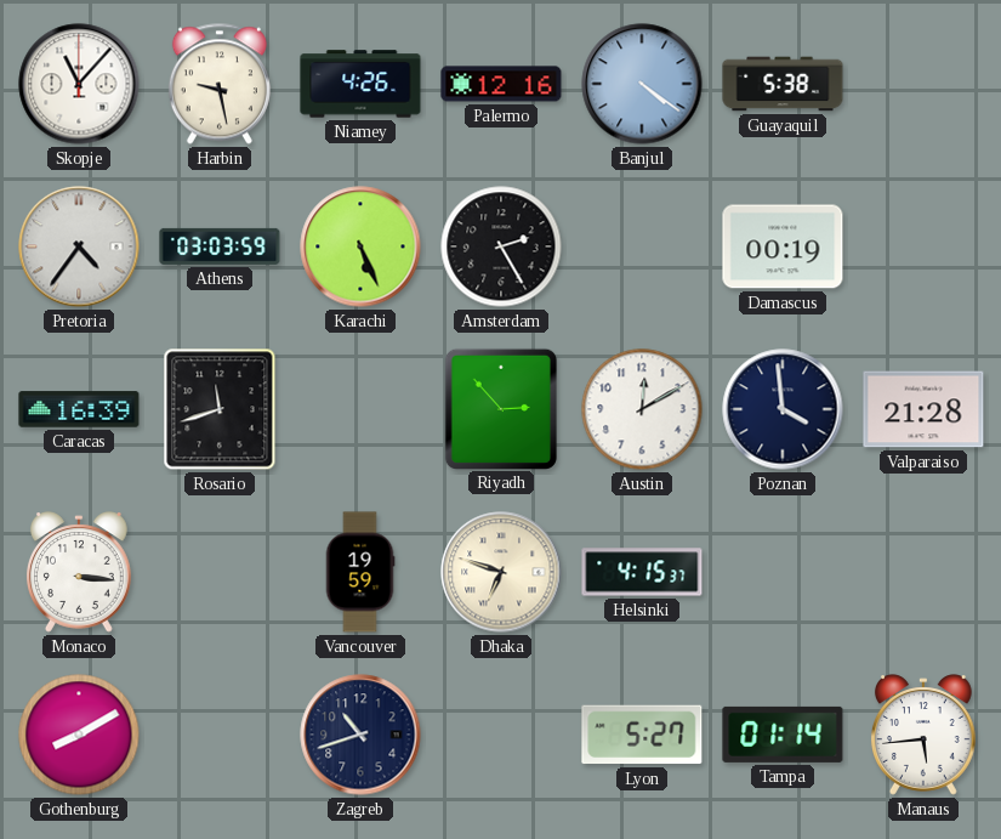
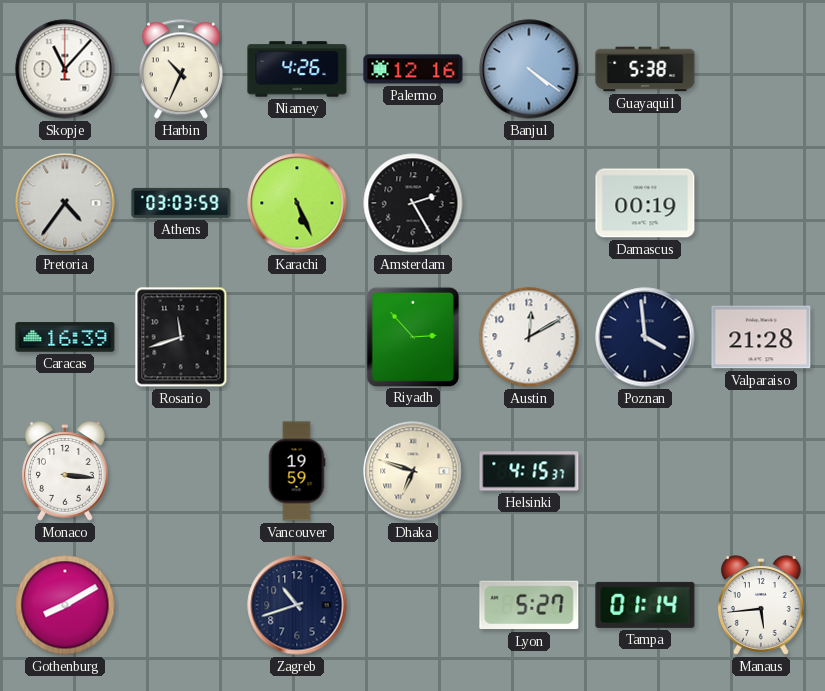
Harbin: 9:28 -> 10:34
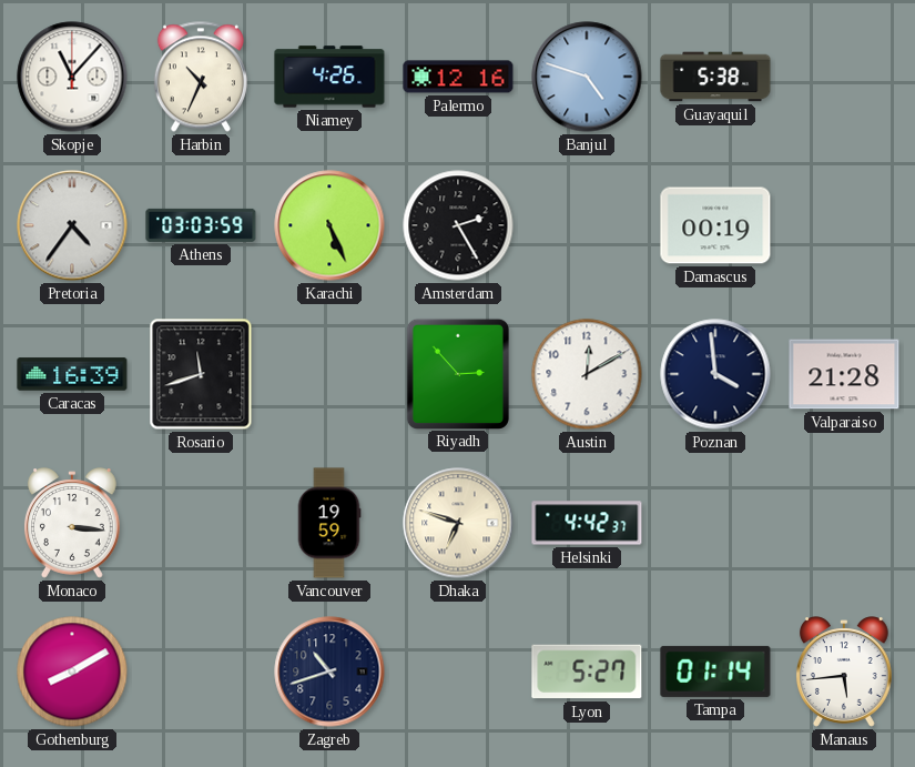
Banjul: 4:21 -> 4:48
Helsinki: 4:15 -> 4:42
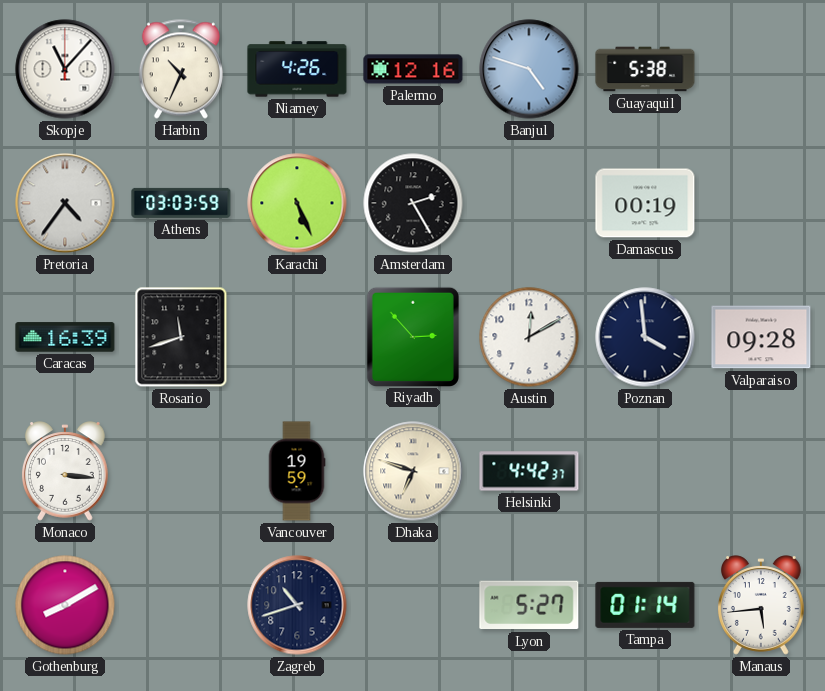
Valparaiso: 21:28 -> 09:28
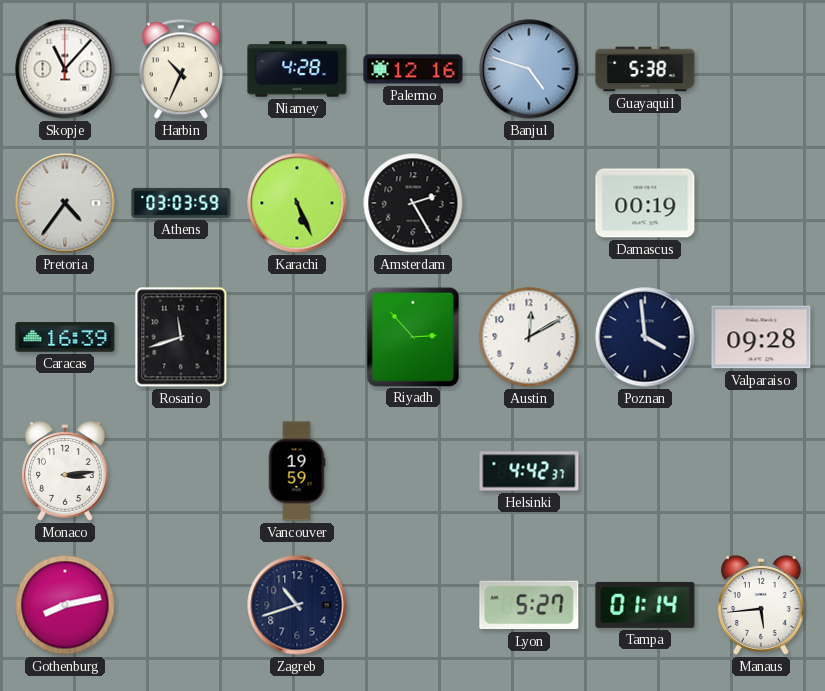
Niamey: 4:26 -> 4:28
Monaco: 3:16 -> 3:14
Dhaka: 6:48 -> none
Gothenburg: 8:10 -> 8:13
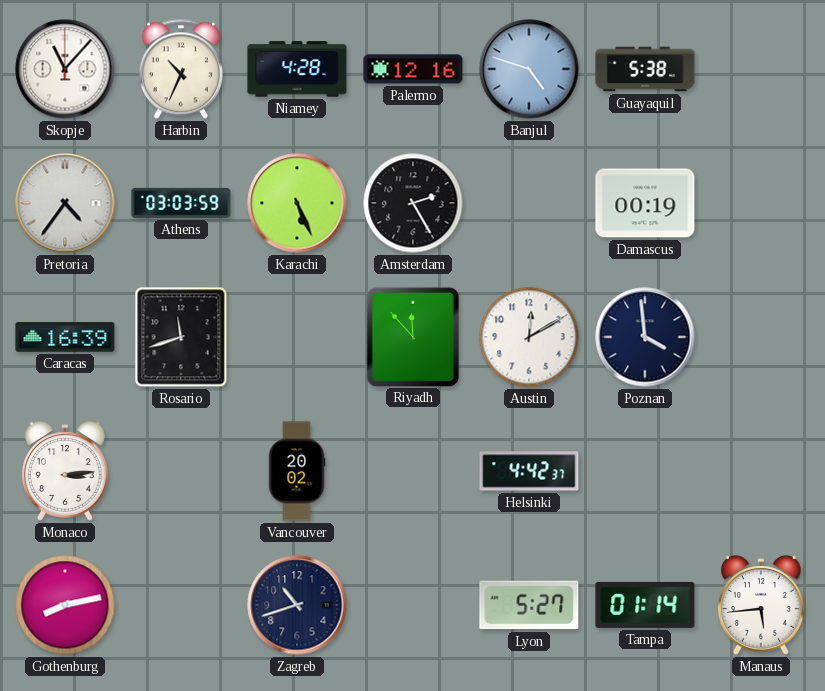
Riyadh: 2:53 -> 11:53
Valparaiso: 09:28 -> none
Vancouver: 19:59 -> 20:02
